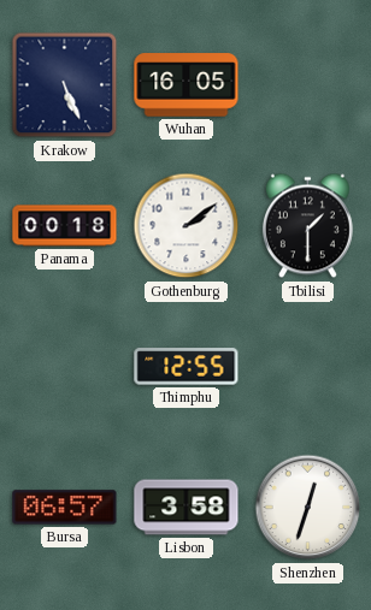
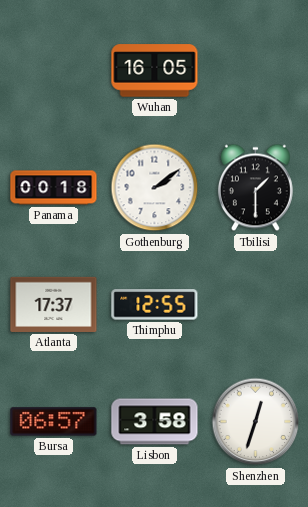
Krakow: 5:26 -> none
Atlanta: none -> 17:37
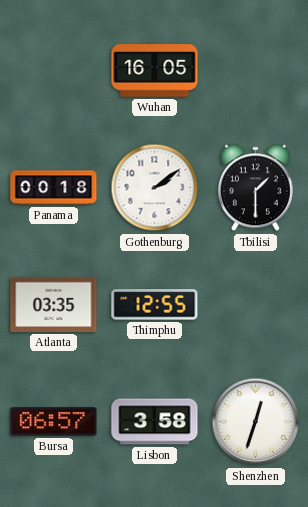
Atlanta: 17:37 -> 03:35
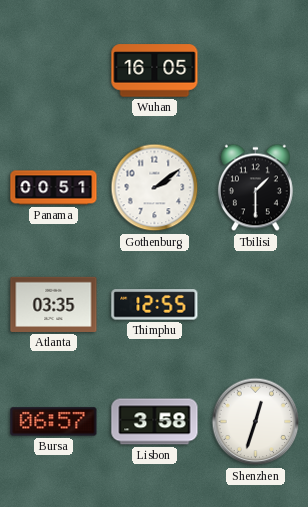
Panama: 00:18 -> 00:51
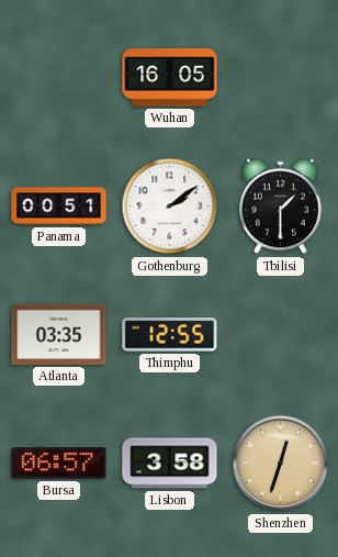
Shenzhen dial: white -> champagne
